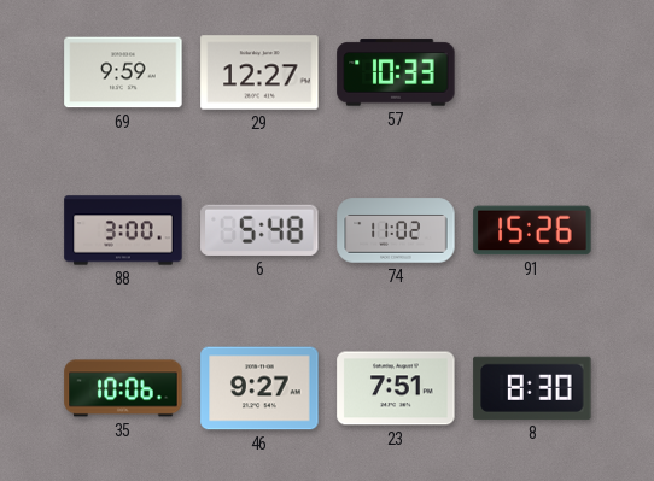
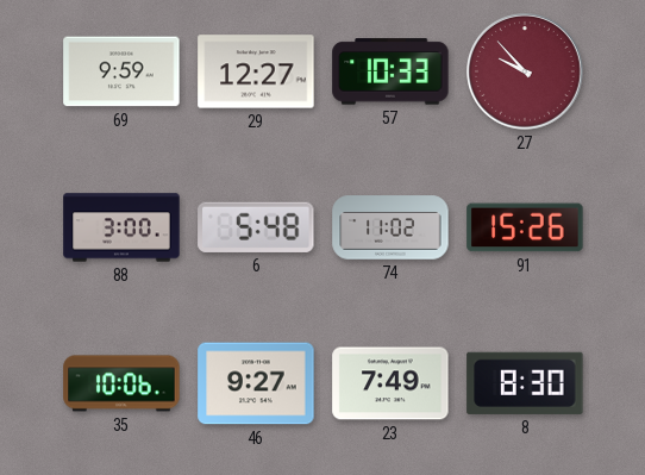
27: none -> 9:53
23: 7:51 -> 7:49
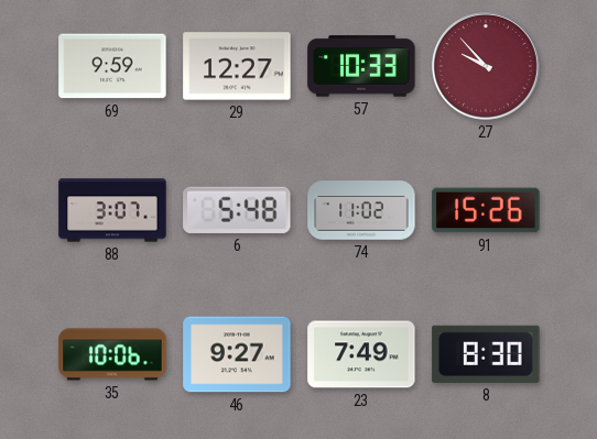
88: 3:00 -> 3:07
